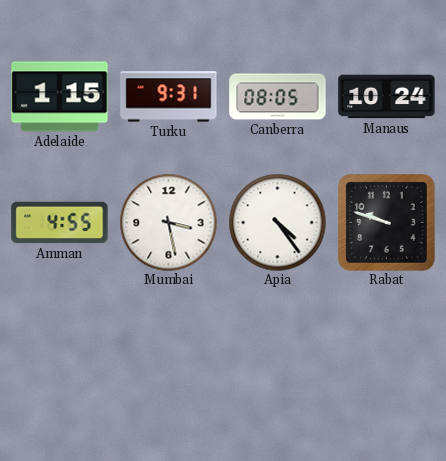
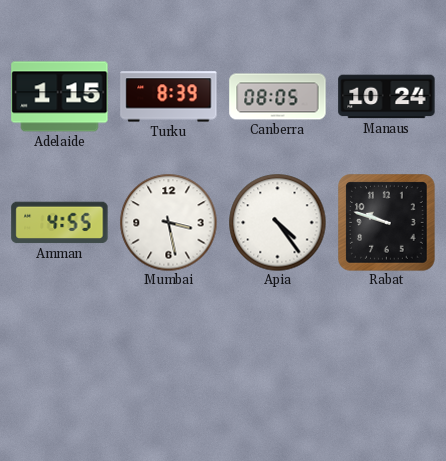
Turku: 9:31 -> 8:39
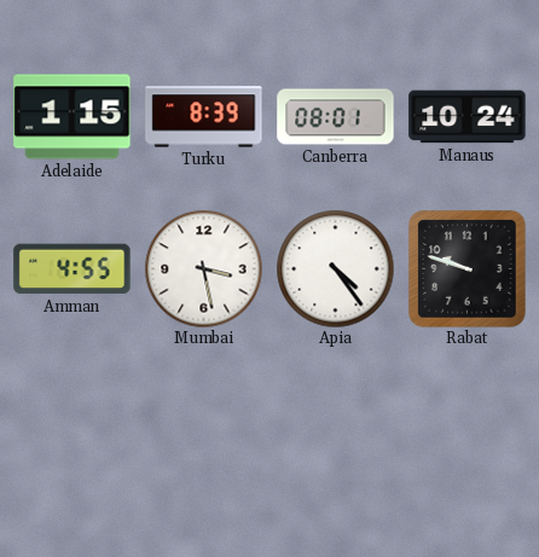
Canberra: 08:05 -> 08:01
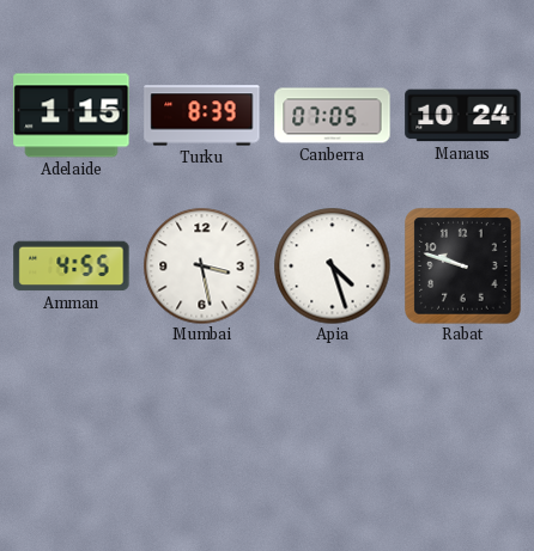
Canberra: 08:01 -> 07:05
Apia: 4:24 -> 4:27
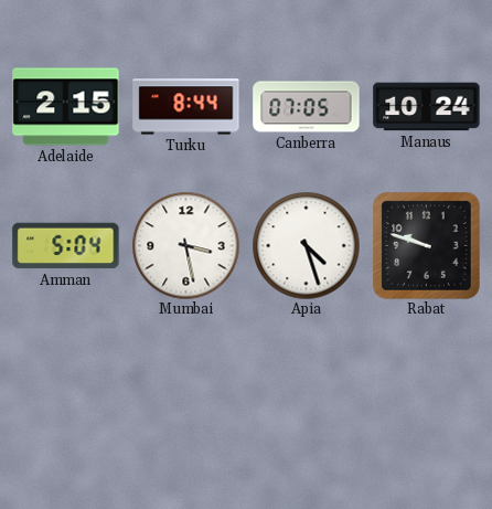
Adelaide: 1:15 -> 2:15
Turku: 8:39 -> 8:44
Amman: 4:55 -> 5:04
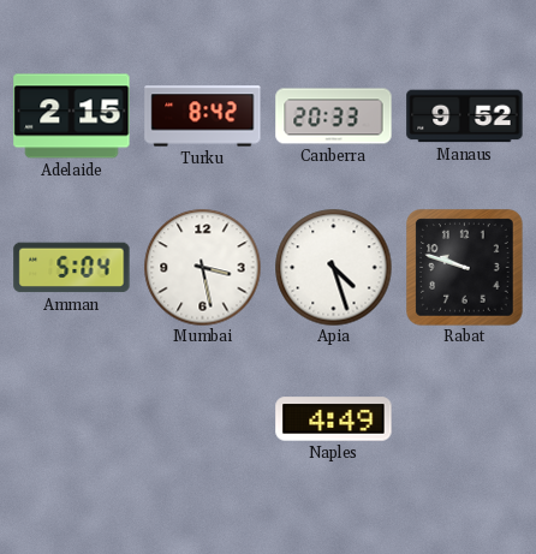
Turku: 8:44 -> 8:42
Canberra: 07:05 -> 20:33
Manaus: 10:24 -> 9:52
Naples: none -> 4:49
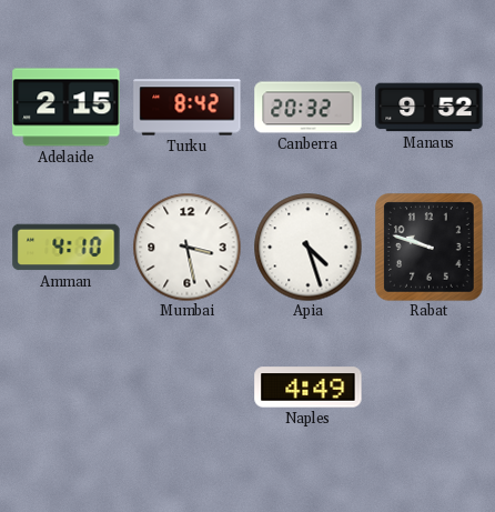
Canberra: 20:33 -> 20:32
Amman: 5:04 -> 4:10
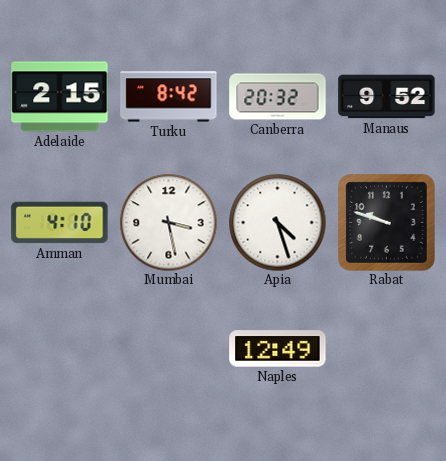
Naples: 4:49 -> 12:49
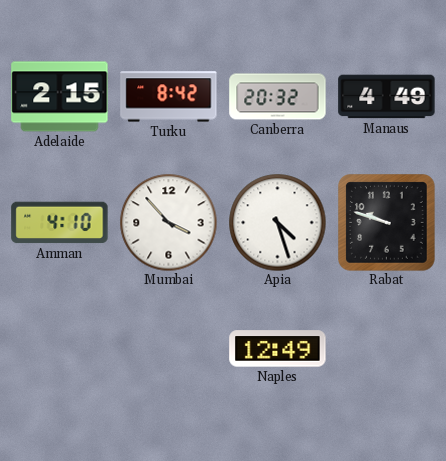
Manaus: 9:52 -> 4:49
Mumbai: 3:28 -> 3:53
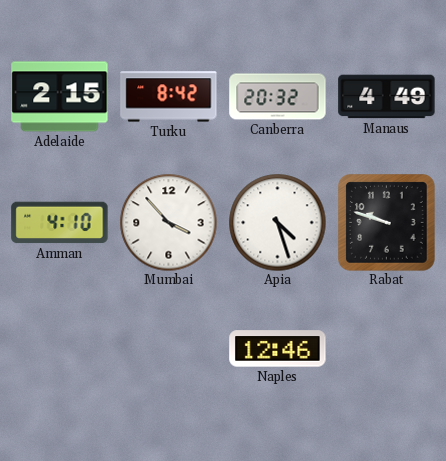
Naples: 12:49 -> 12:46
